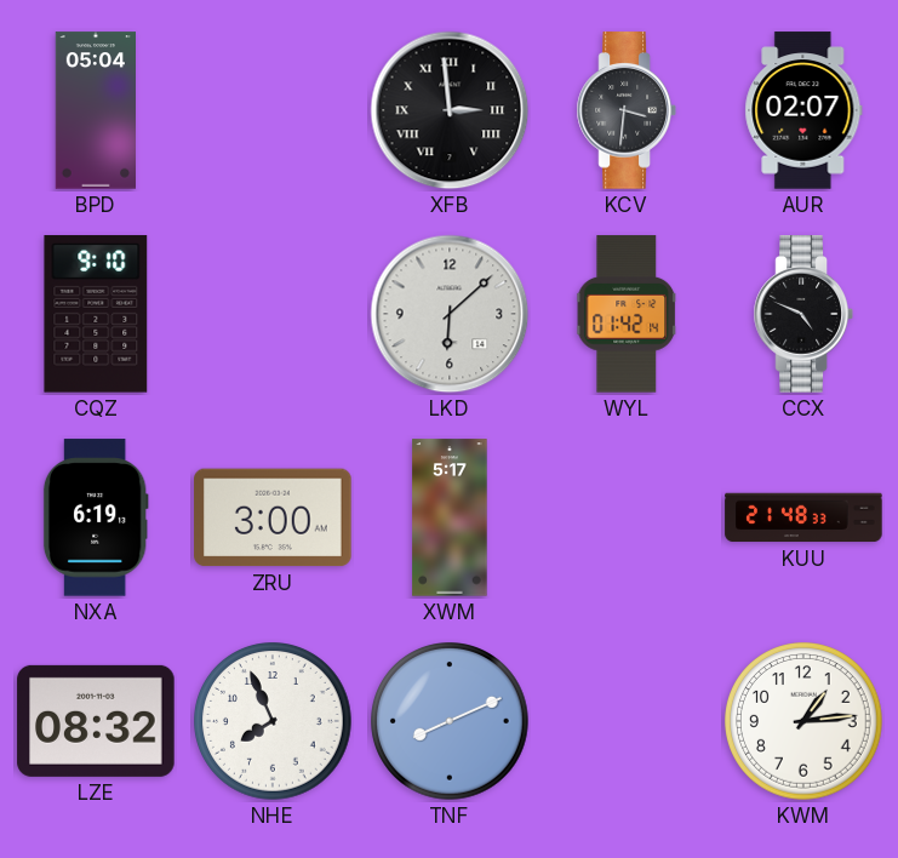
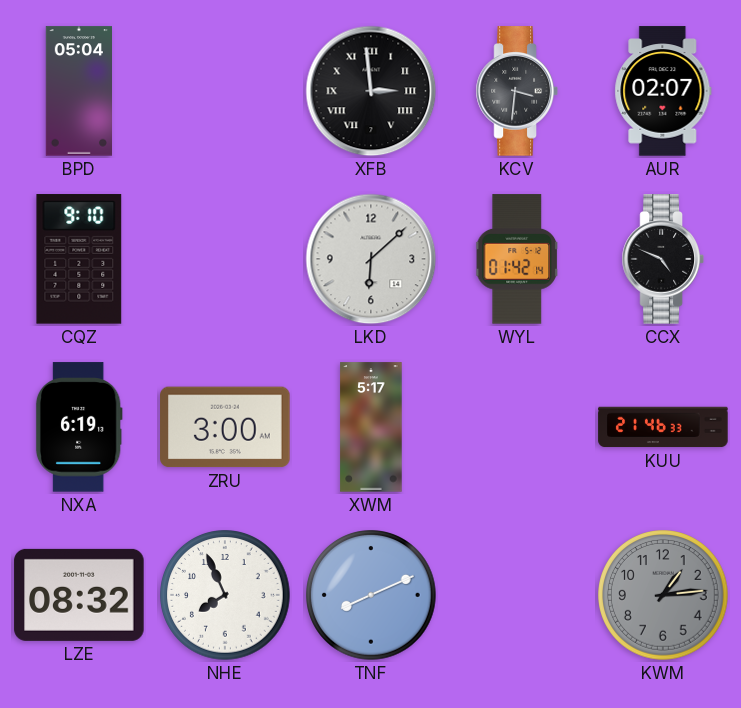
KUU: 21:48 -> 21:46
KWM dial: white -> grey
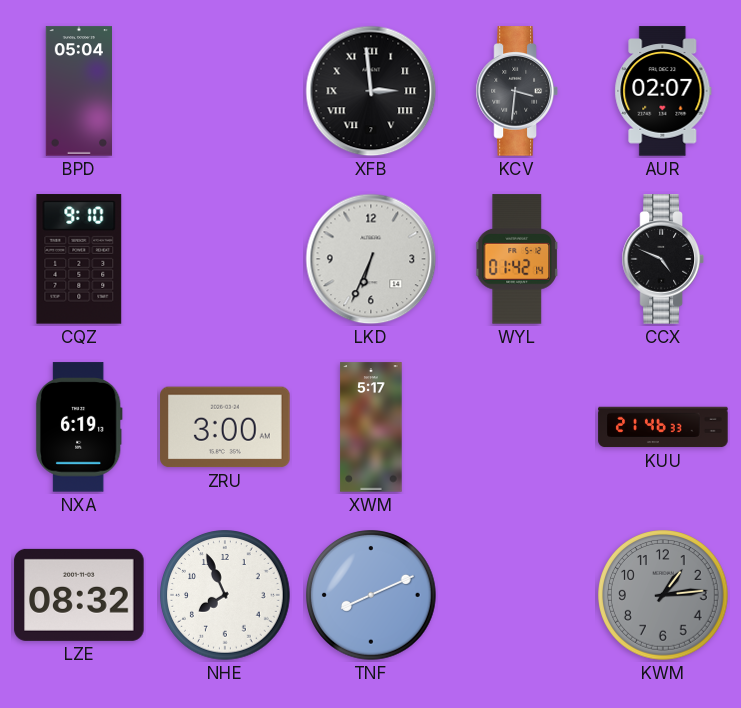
LKD: 6:08 -> 6:34
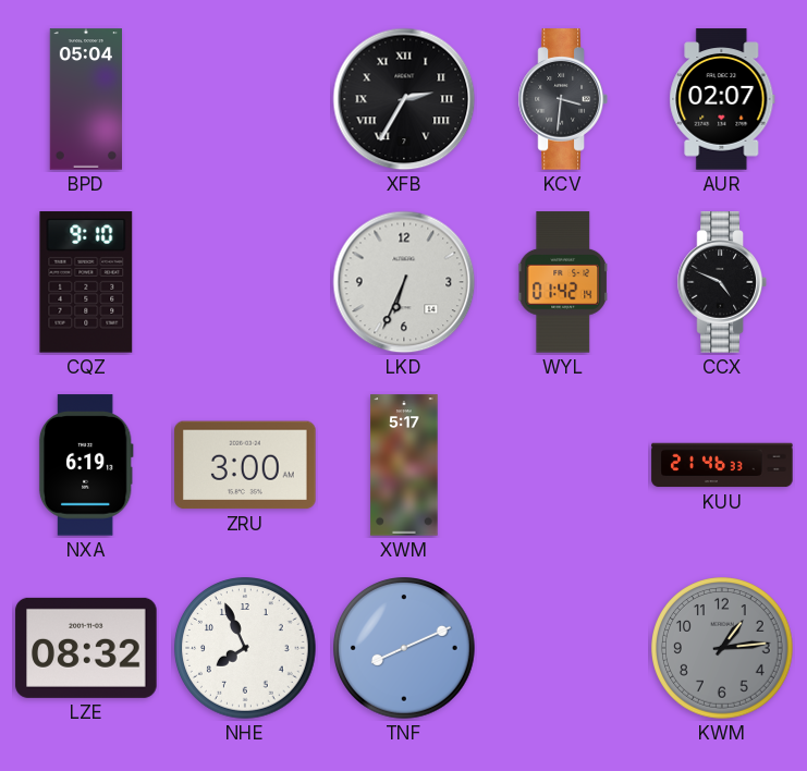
XFB: 2:59 -> 2:35
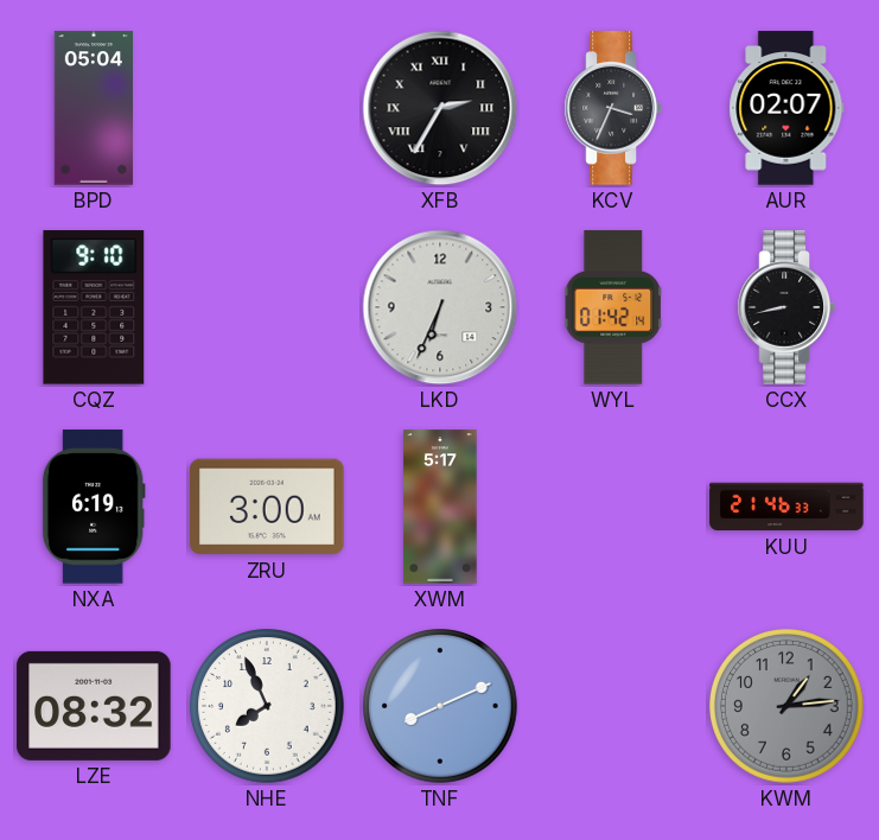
KCV: 3:31 -> 3:34
CCX: 4:49 -> 8:43
